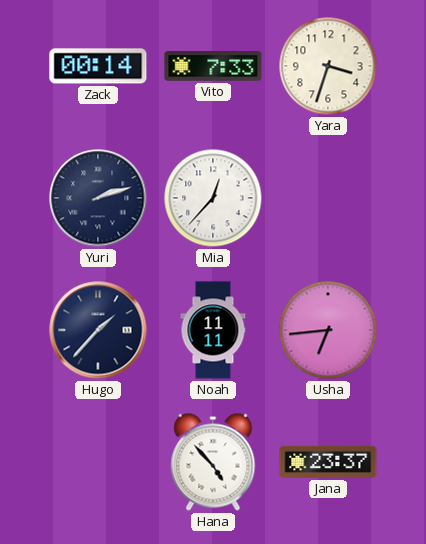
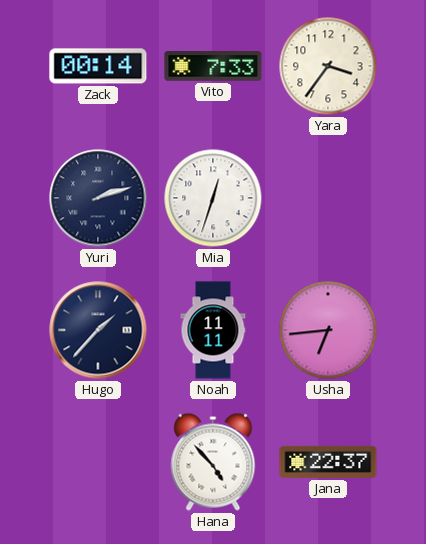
Yara: 3:33 -> 3:36
Mia: 12:37 -> 12:33
Jana: 23:37 -> 22:37
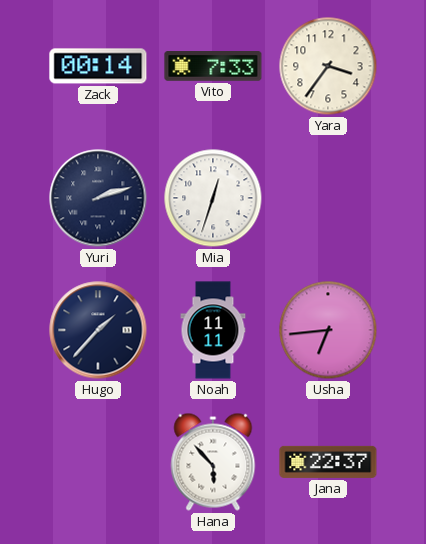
Hana: 4:53 -> 5:53
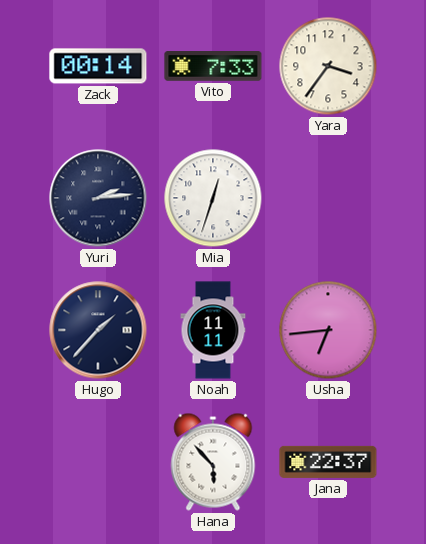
Yuri: 2:12 -> 2:14
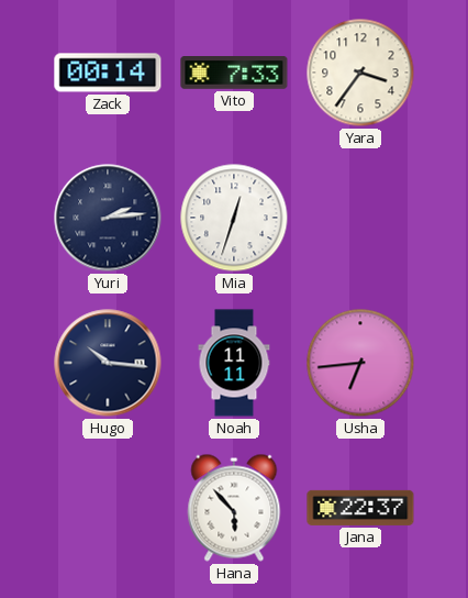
Hugo: 1:37 -> 10:16
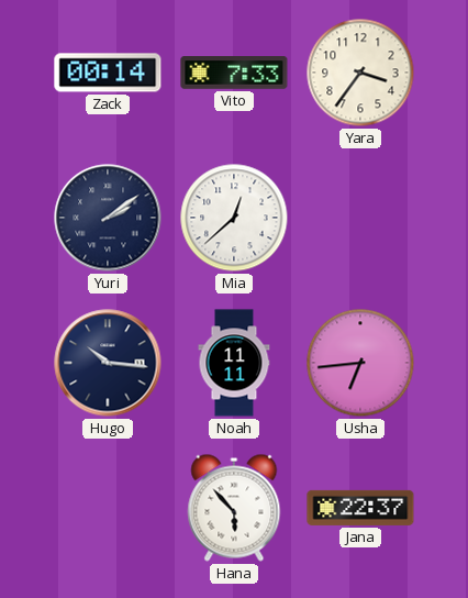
Yuri: 2:14 -> 2:09
Mia: 12:33 -> 12:38
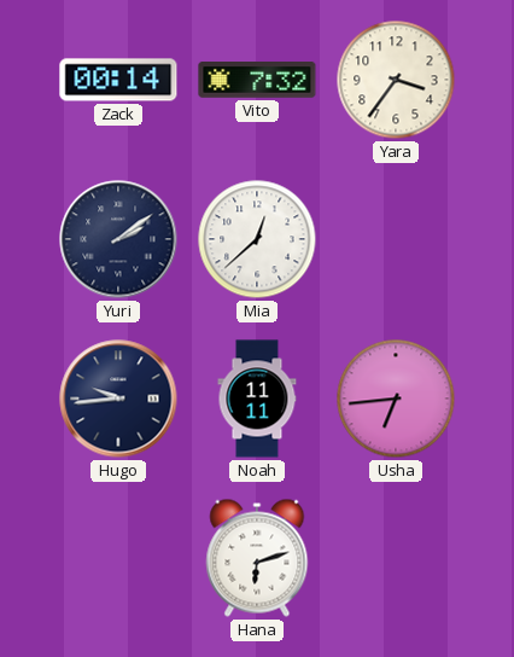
Vito: 7:33 -> 7:32
Hugo: 10:16 -> 9:44
Hana: 5:53 -> 6:12
Jana: 22:37 -> none
